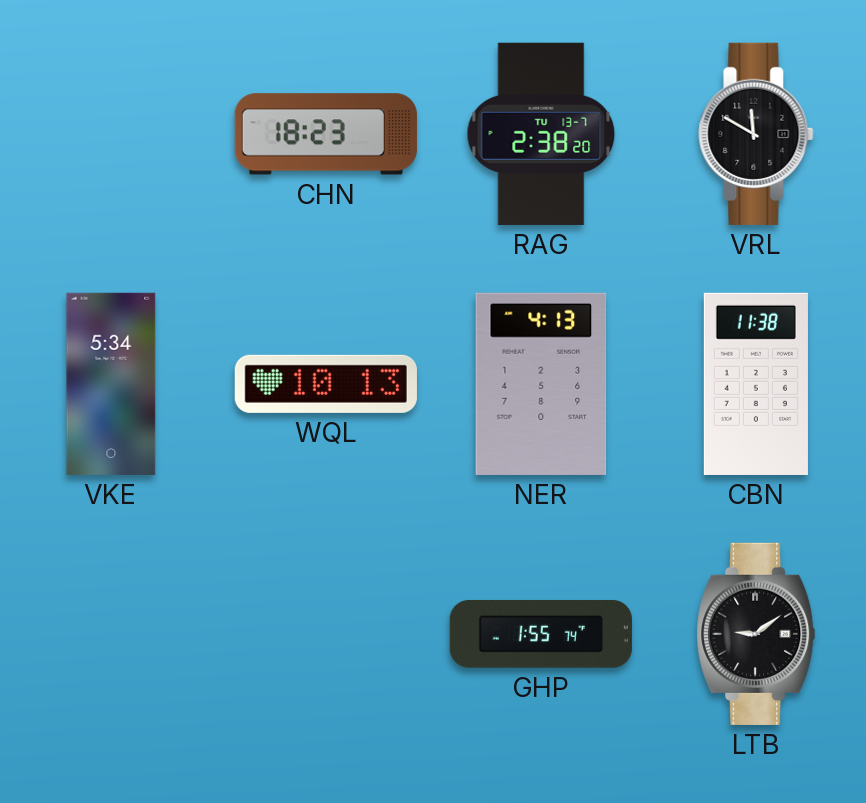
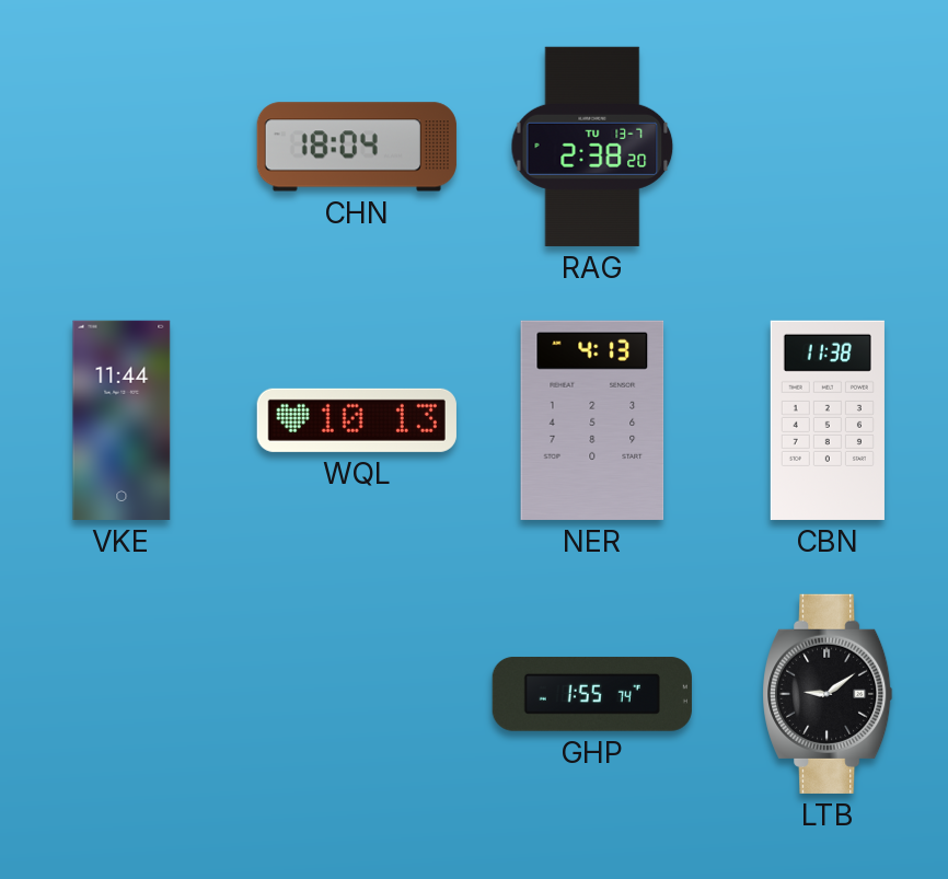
CHN: 18:23 -> 18:04
VRL: 11:50 -> none
VKE: 5:34 -> 11:44
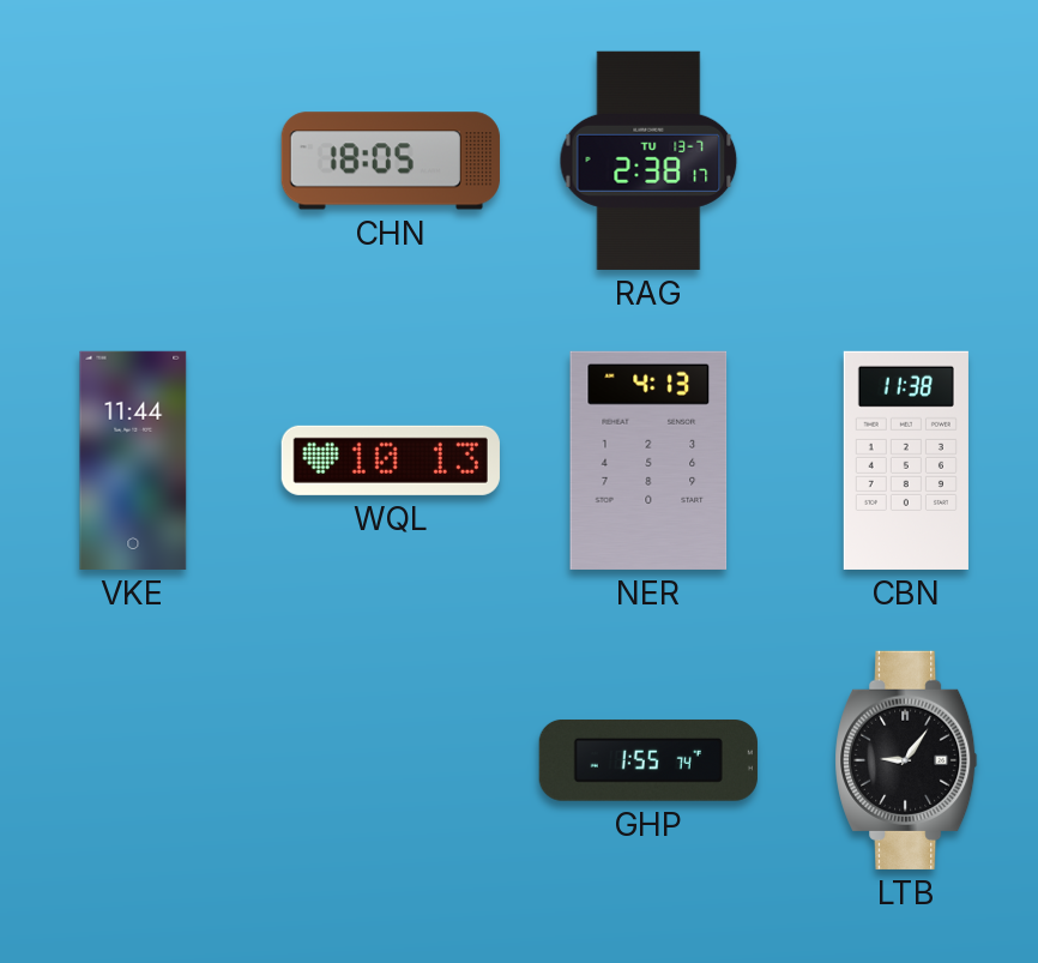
CHN: 18:04 -> 18:05
RAG: 2:38:20 -> 2:38:17
LTB: 9:09 -> 9:06
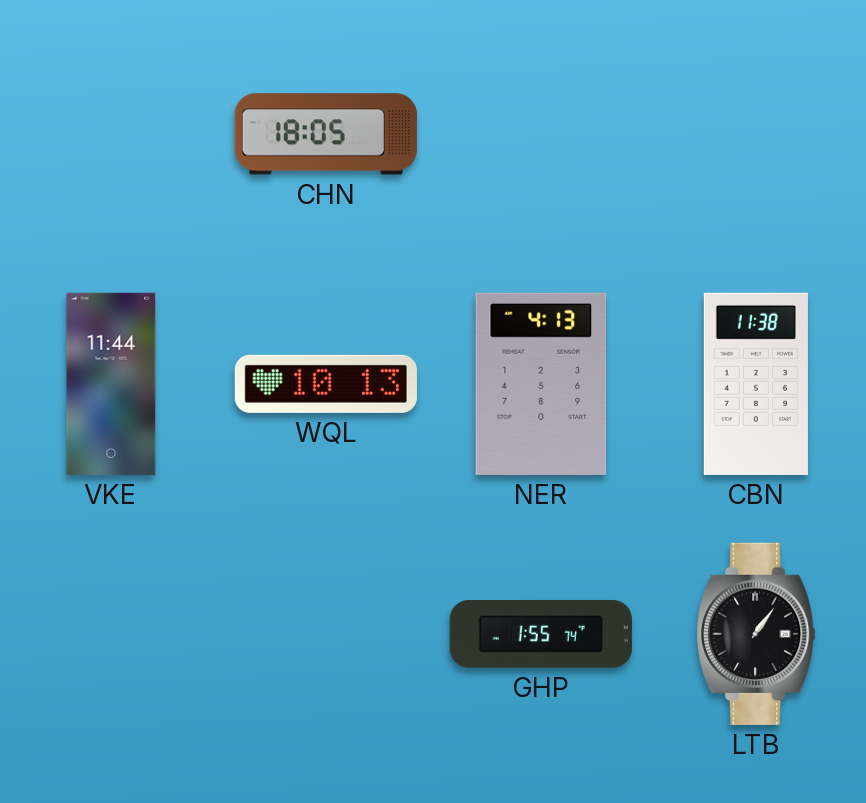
RAG: 2:38 -> none
LTB: 9:06 -> 1:06
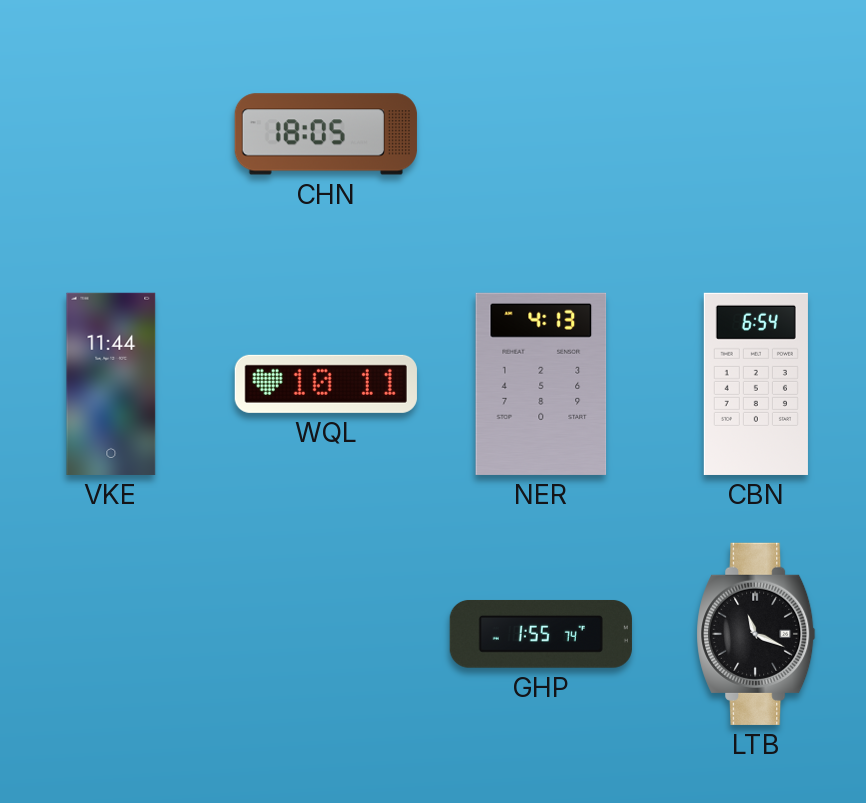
WQL: 10:13 -> 10:11
CBN: 11:38 -> 6:54
LTB: 1:06 -> 11:19
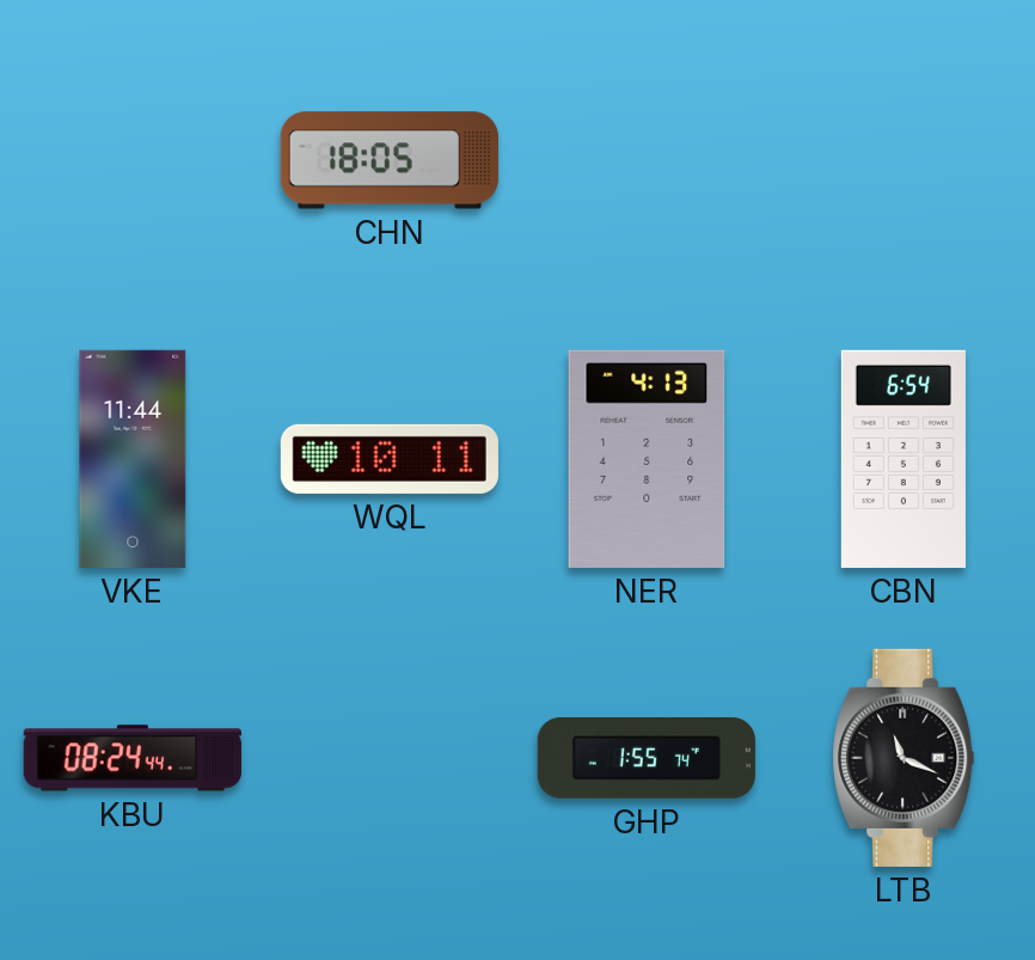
KBU: none -> 08:24
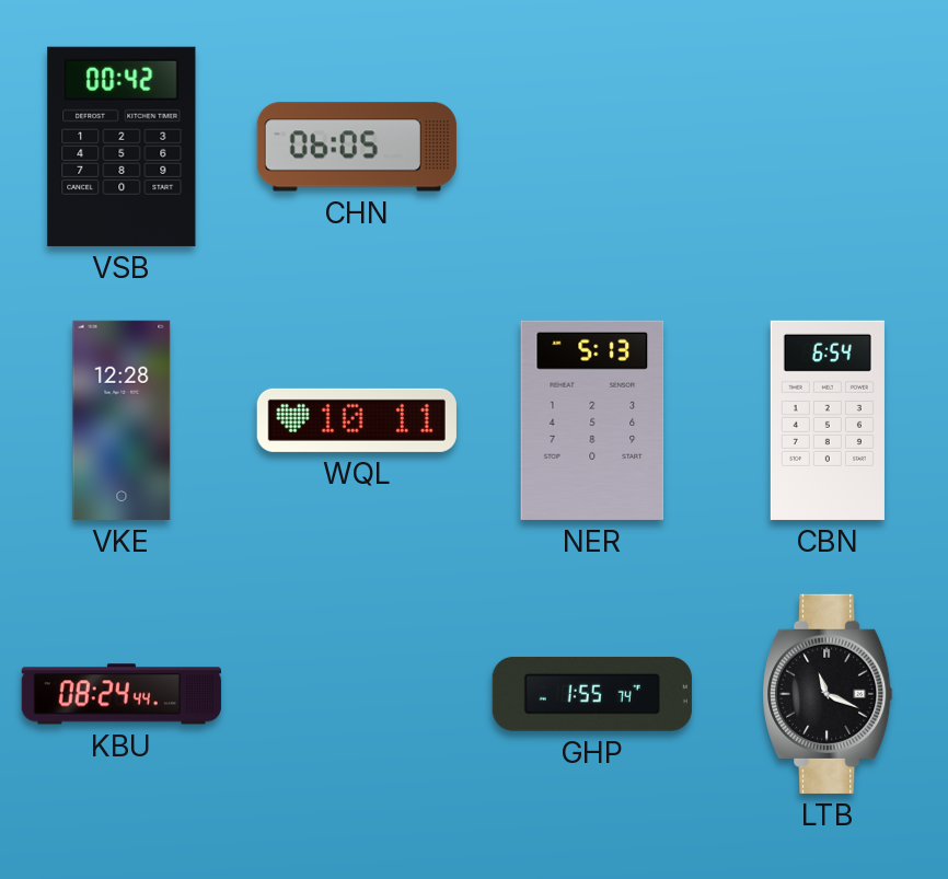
VSB: none -> 00:42
CHN: 18:05 -> 06:05
VKE: 11:44 -> 12:28
NER: 4:13 -> 5:13
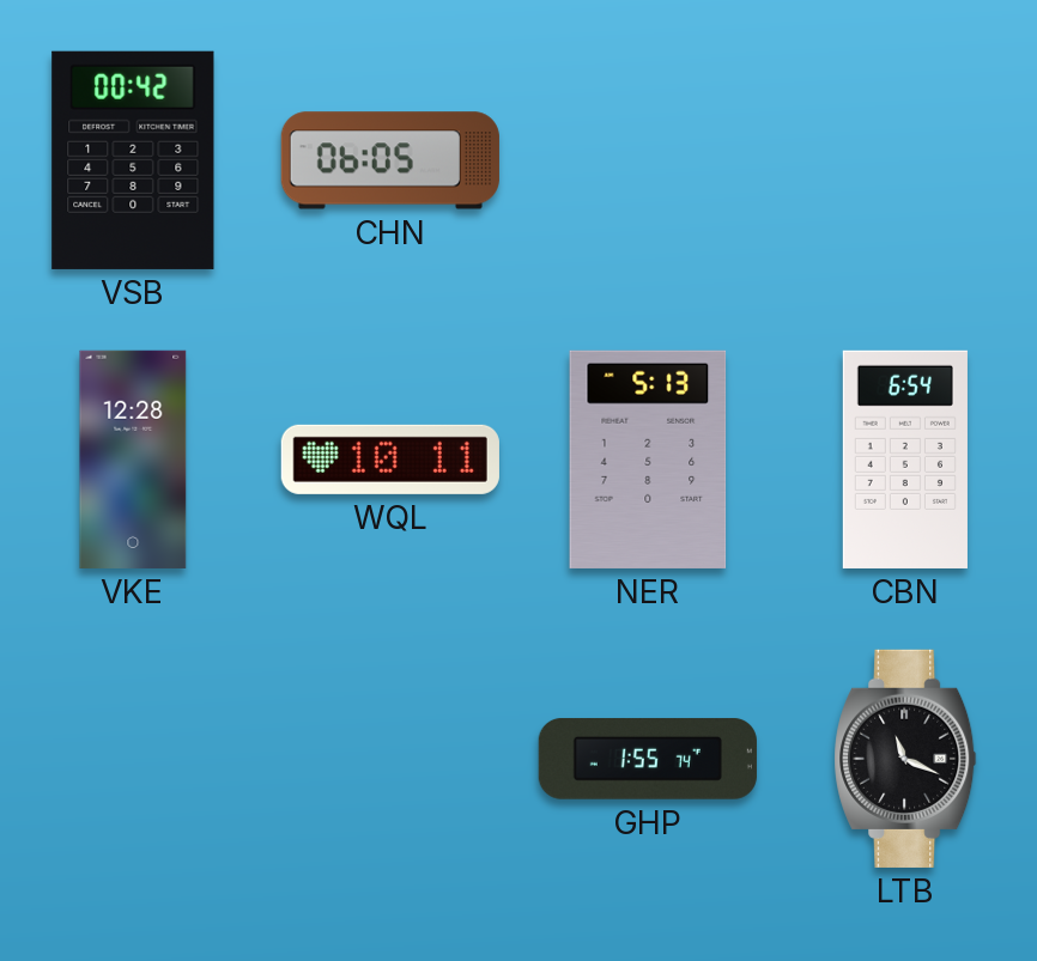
KBU: 08:24 -> none
